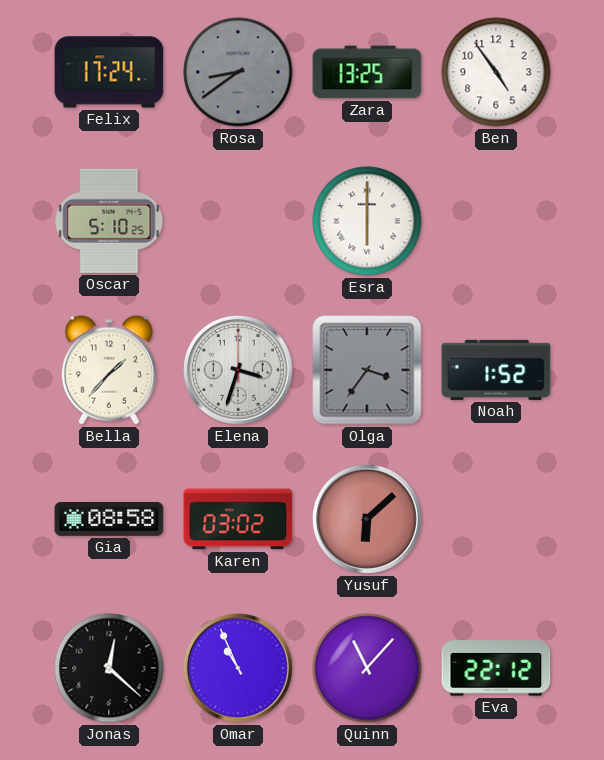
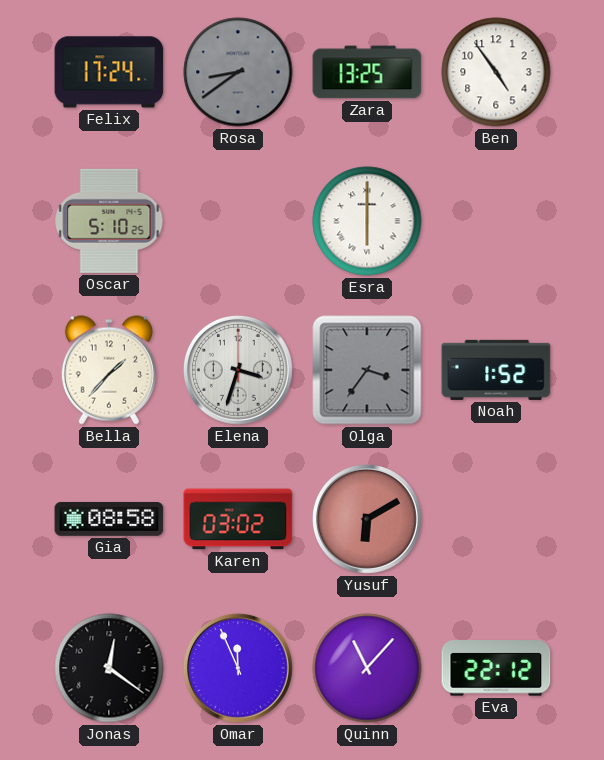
Yusuf: 6:08 -> 6:10
Jonas: 12:22 -> 12:21
Omar: 10:56 -> 11:56
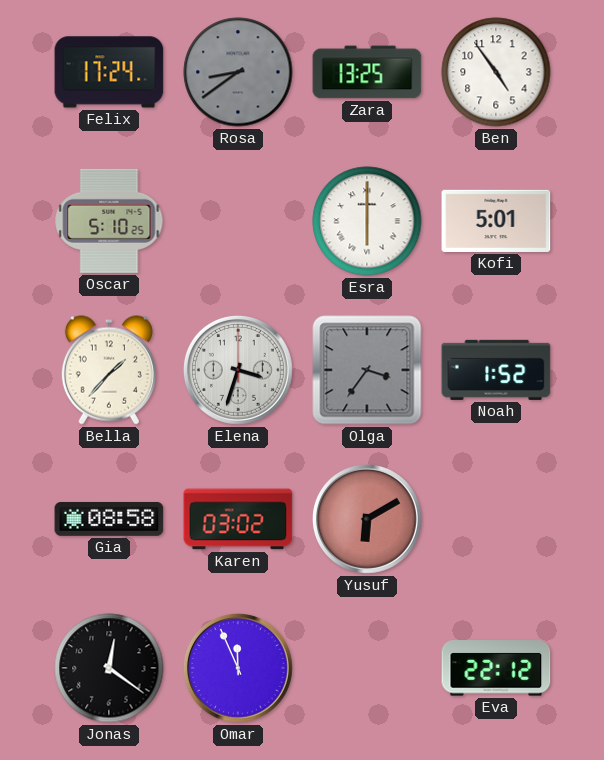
Kofi: none -> 5:01
Quinn: 11:07 -> none
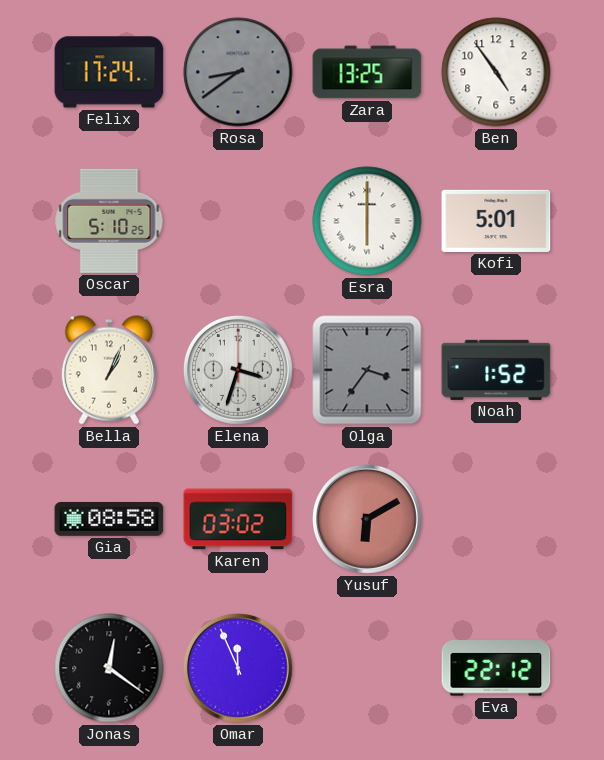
Bella: 1:37 -> 1:04
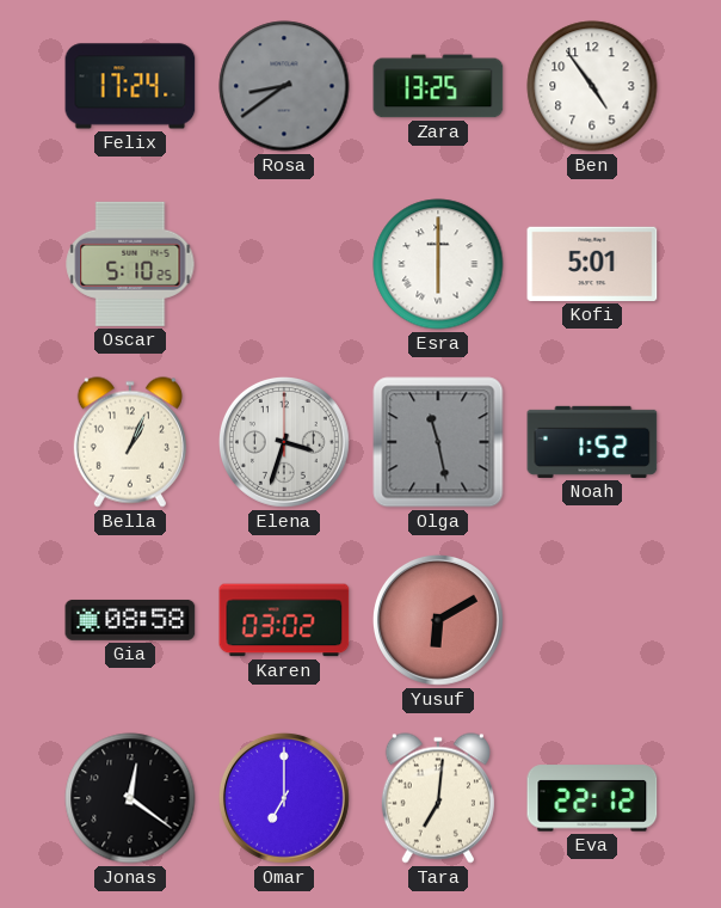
Olga: 3:36 -> 11:28
Omar: 11:56 -> 7:00
Tara: none -> 7:01
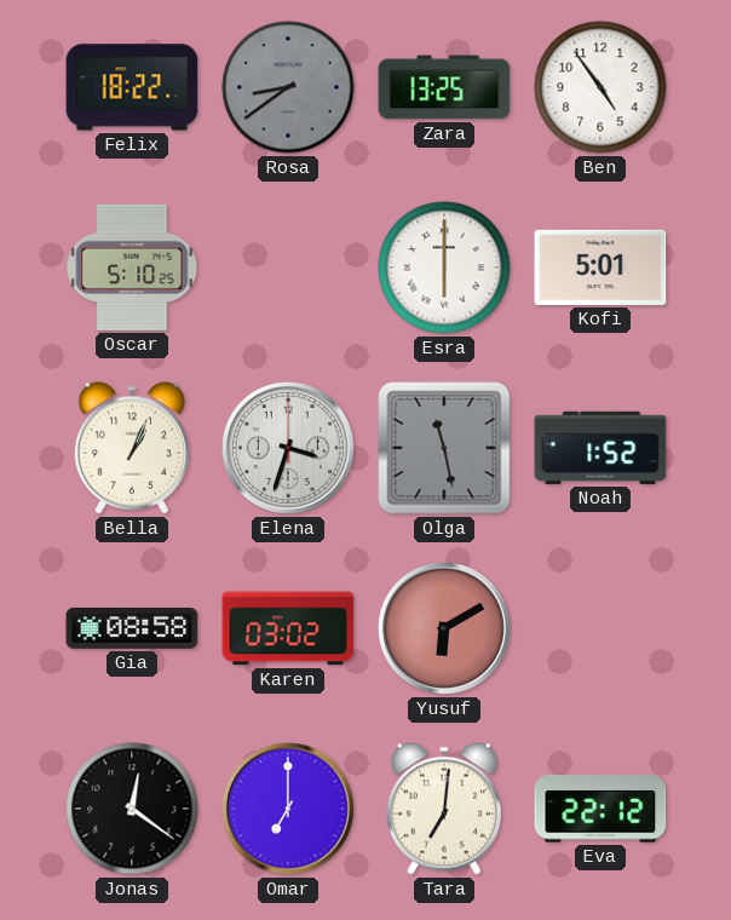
Felix: 17:24 -> 18:22
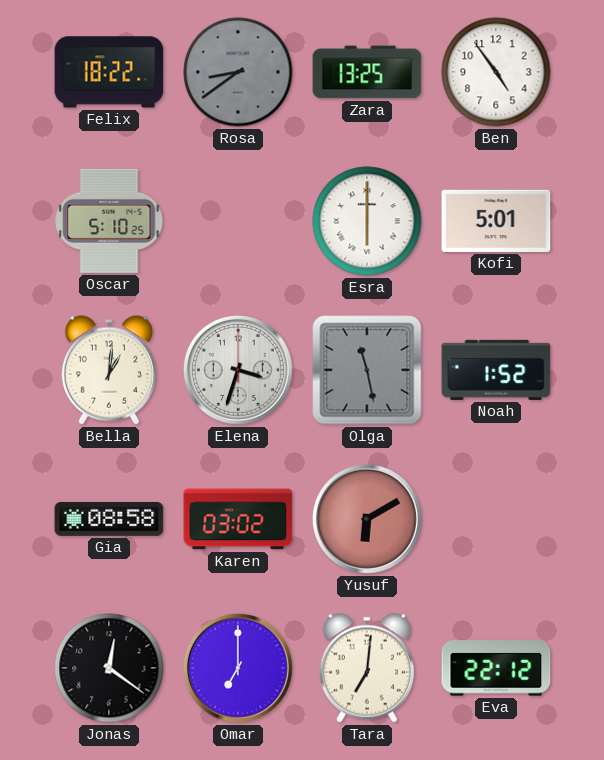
Bella: 1:04 -> 1:01
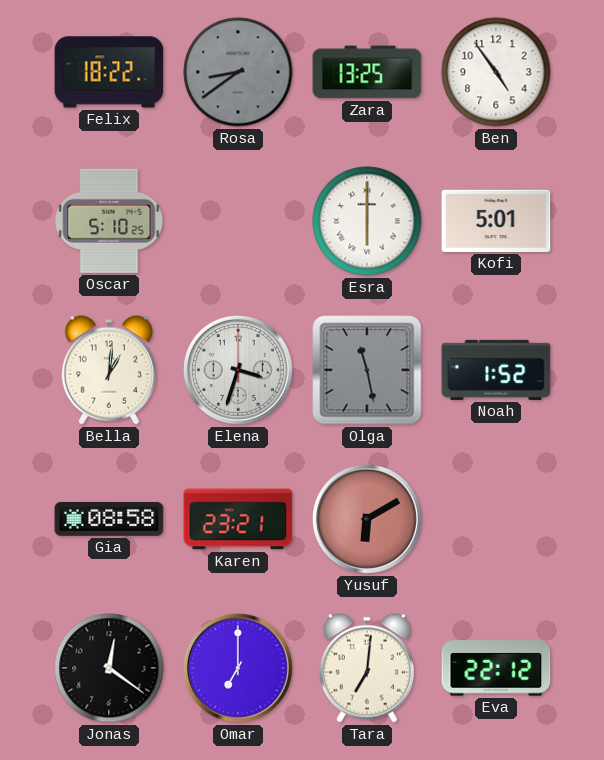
Karen: 03:02 -> 23:21
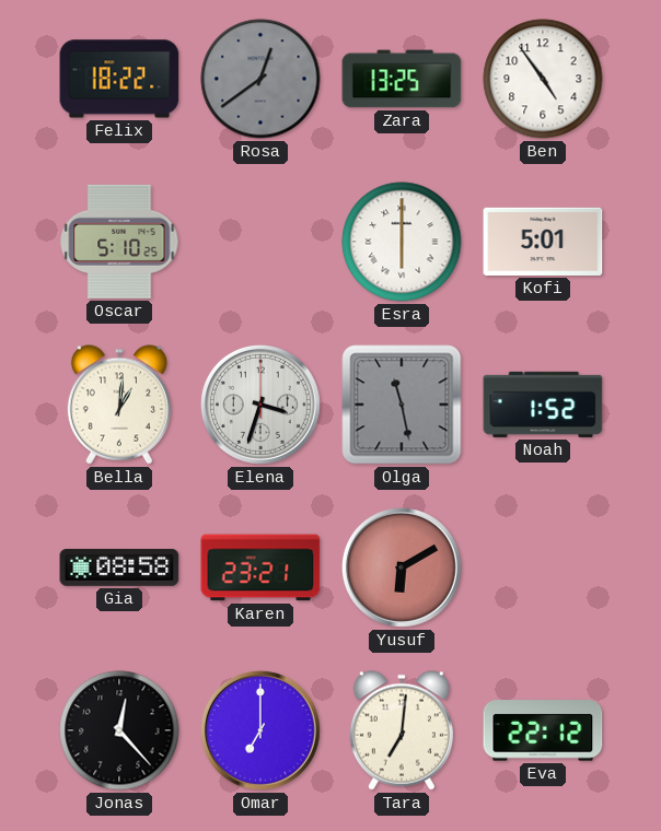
Rosa: 8:39 -> 12:39
Jonas: 12:21 -> 12:23
